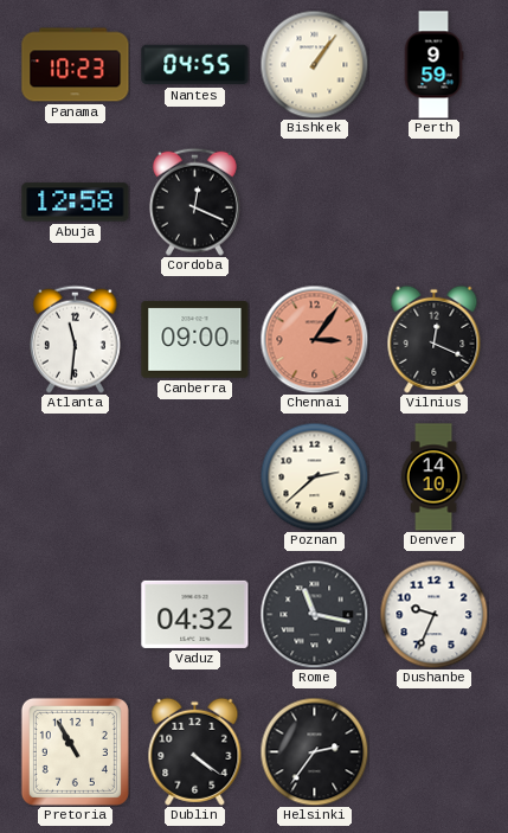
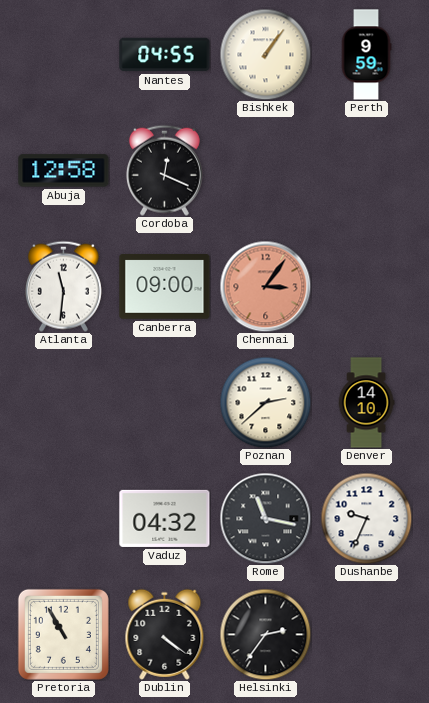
Panama: 10:23 -> none
Vilnius: 12:19 -> none
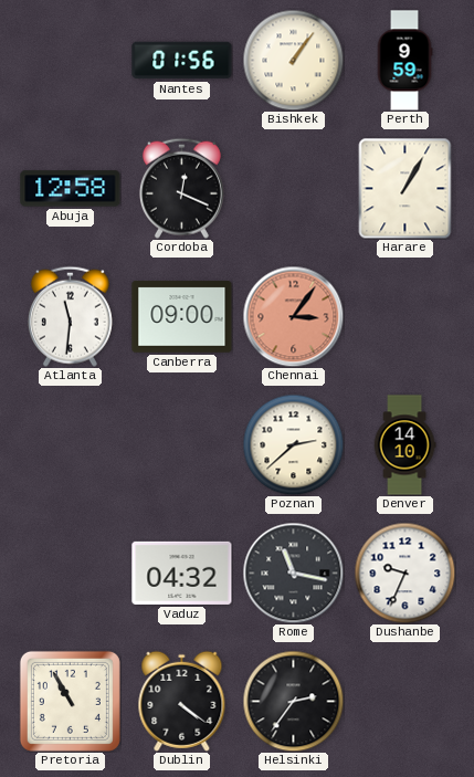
Nantes: 04:55 -> 01:56
Harare: none -> 1:05
